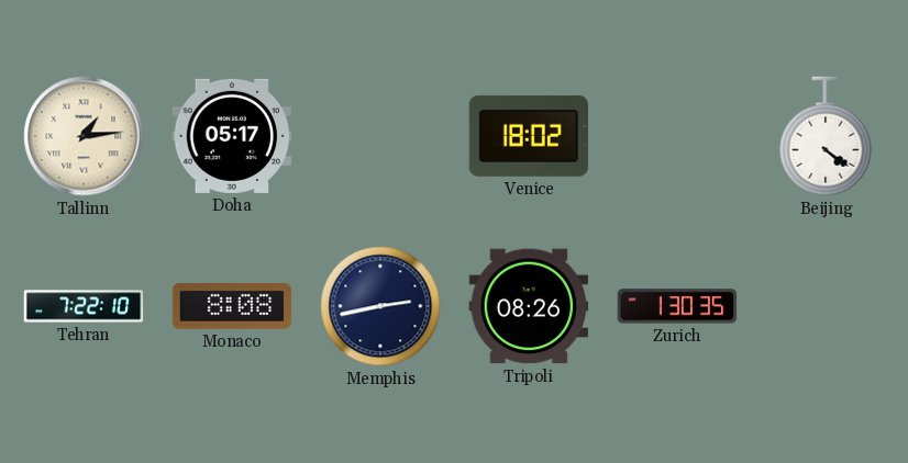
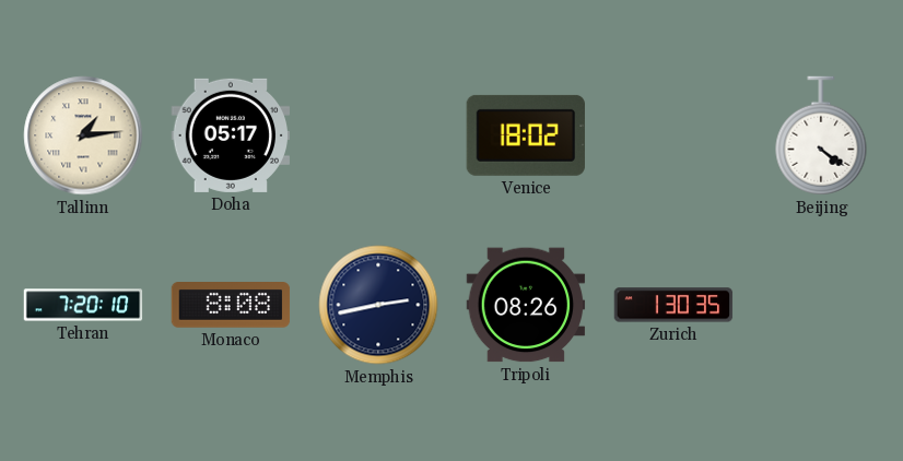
Tehran: 7:22 -> 7:20
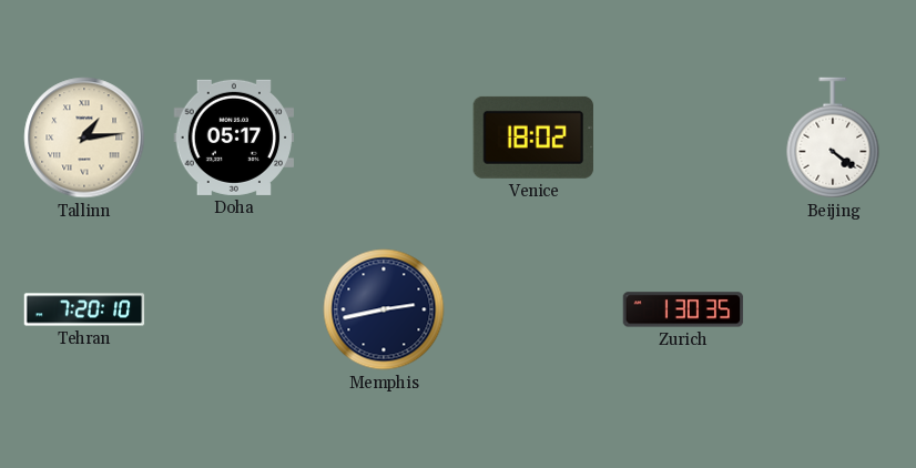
Monaco: 8:08 -> none
Tripoli: 08:26 -> none
